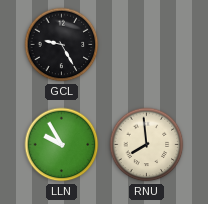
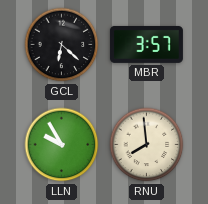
GCL: 9:25 -> 6:22
MBR: none -> 3:57
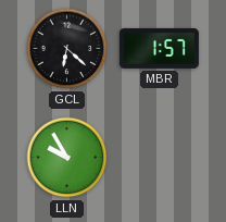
MBR: 3:57 -> 1:57
RNU: 7:59 -> none
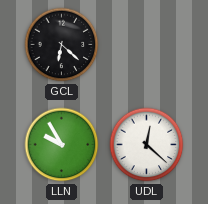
MBR: 1:57 -> none
UDL: none -> 12:22
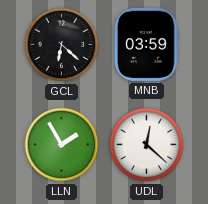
MNB: none -> 03:59
LLN: 9:55 -> 1:55
